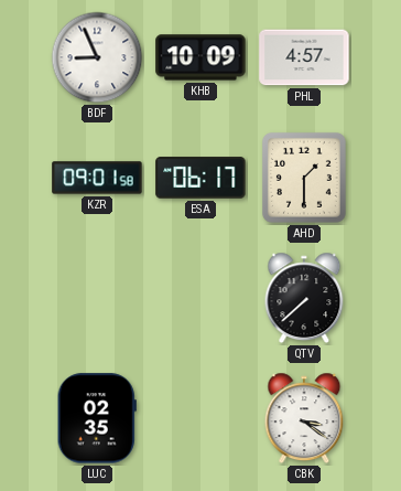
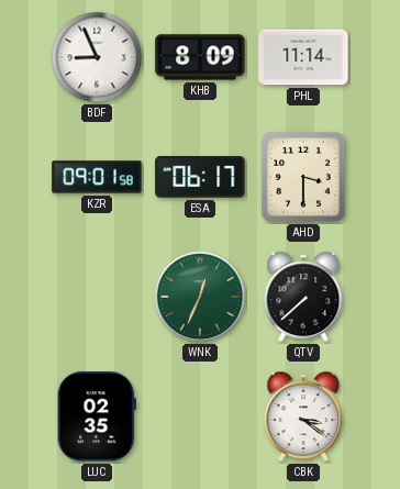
KHB: 10:09 -> 8:09
PHL: 4:57 -> 11:14
AHD: 1:30 -> 3:30
WNK: none -> 12:34
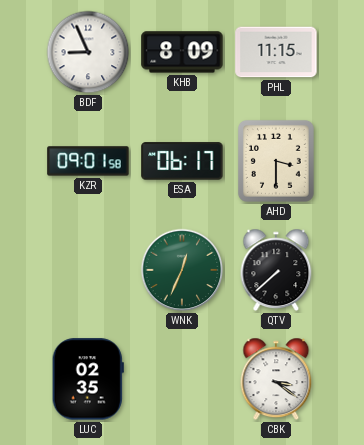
PHL: 11:14 -> 11:15
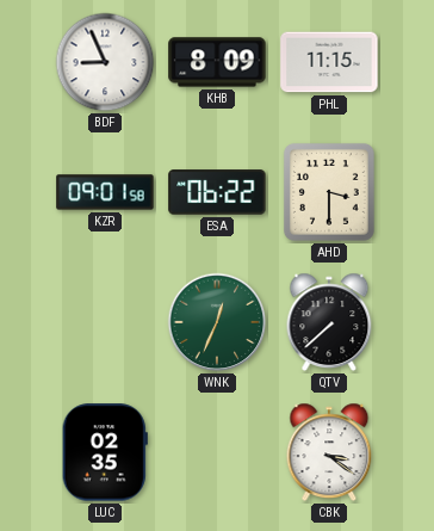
ESA: 06:17 -> 06:22
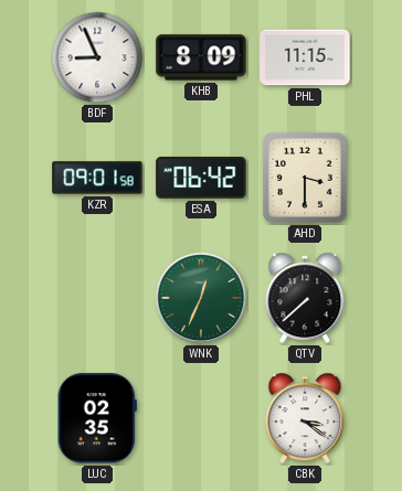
ESA: 06:22 -> 06:42
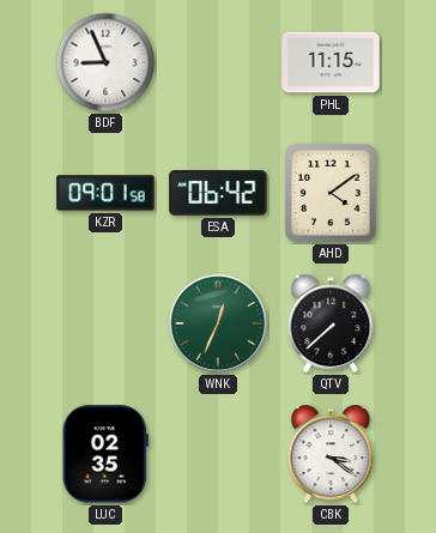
KHB: 8:09 -> none
AHD: 3:30 -> 4:09
